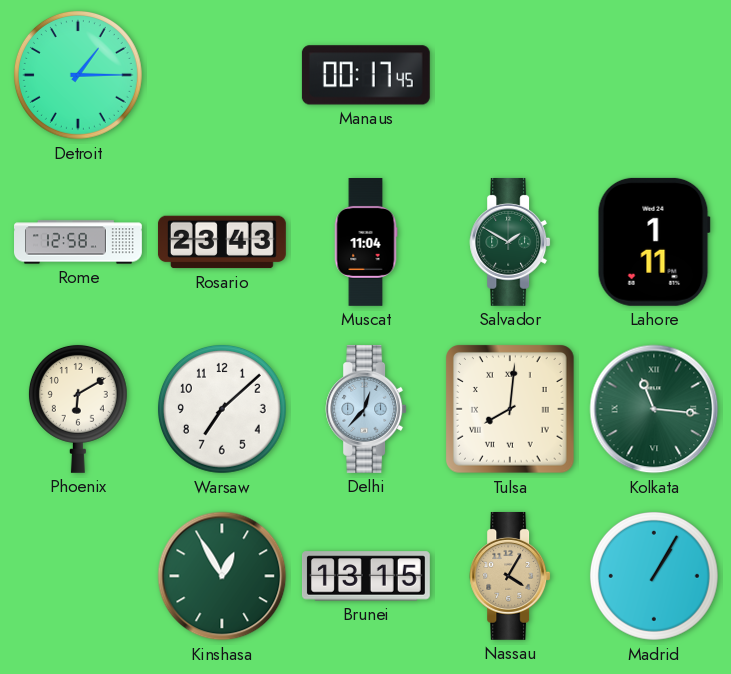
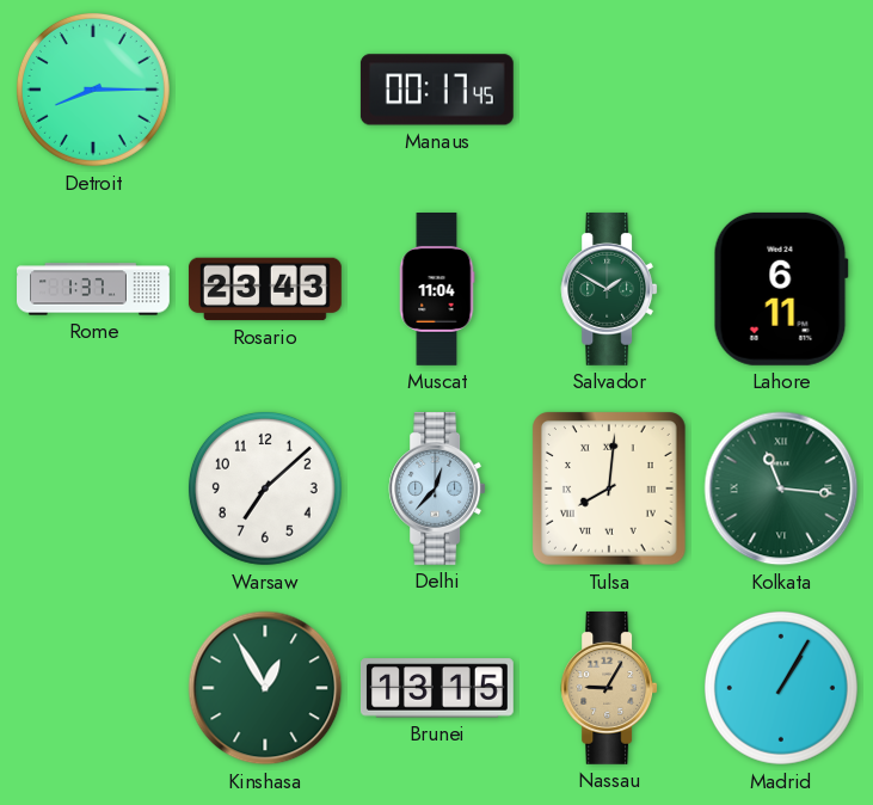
Detroit: 1:15 -> 8:15
Rome: 12:58 -> 1:37
Lahore: 1:11 -> 6:11
Phoenix: 6:10 -> none
Nassau: 4:05 -> 9:05
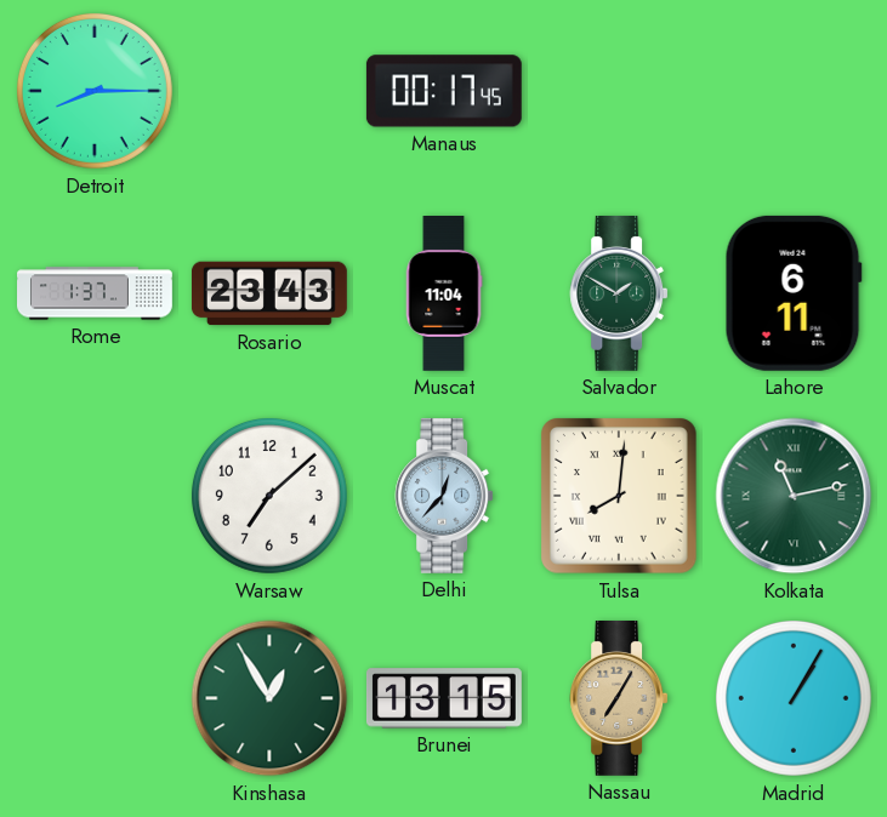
Kolkata: 11:16 -> 11:13
Nassau: 9:05 -> 7:05
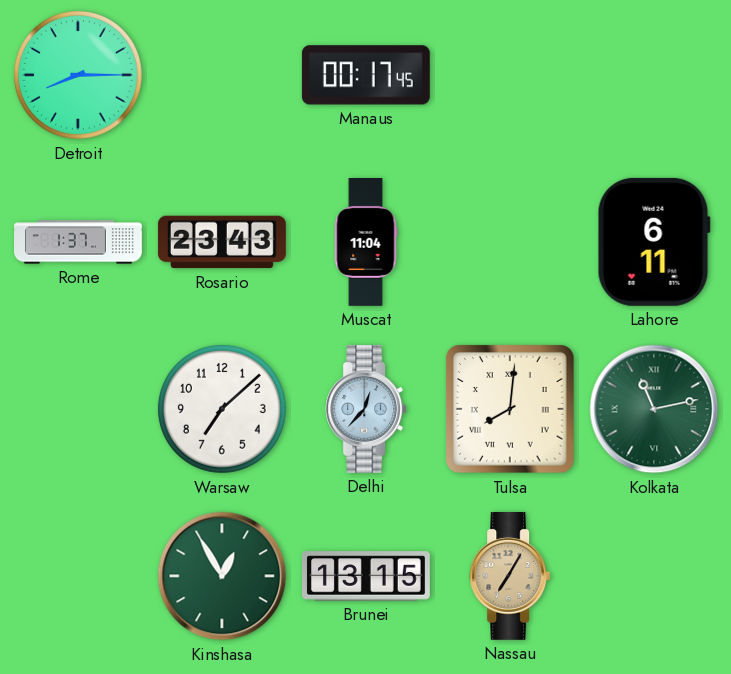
Salvador: 1:50 -> none
Madrid: 1:05 -> none
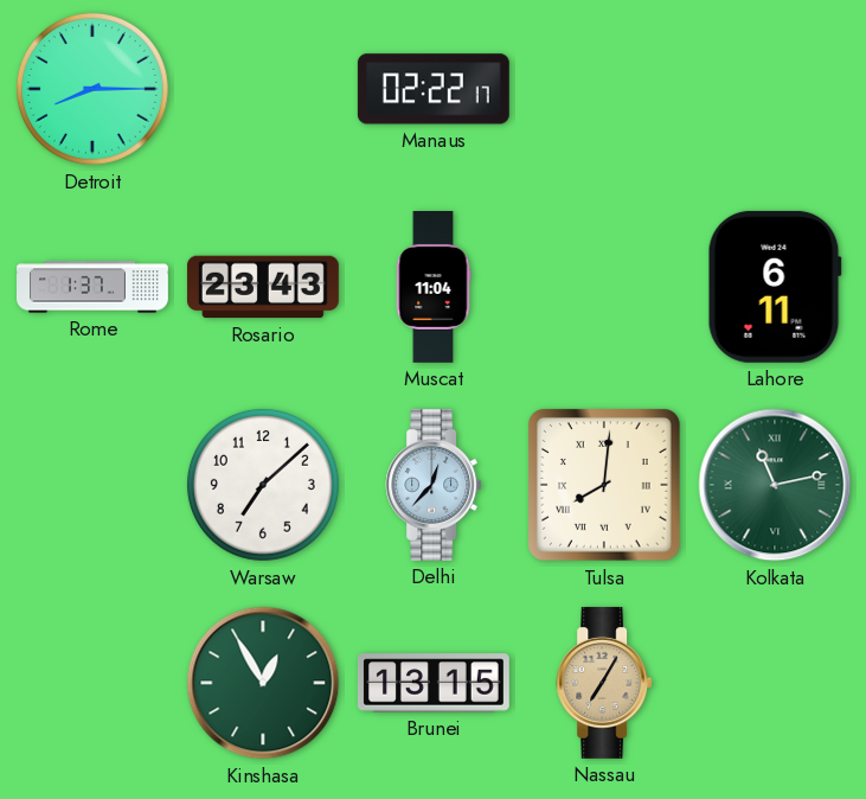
Manaus: 00:17 -> 02:22
